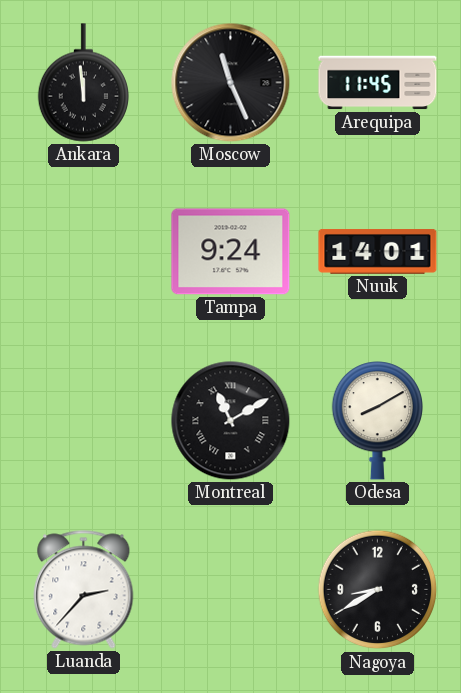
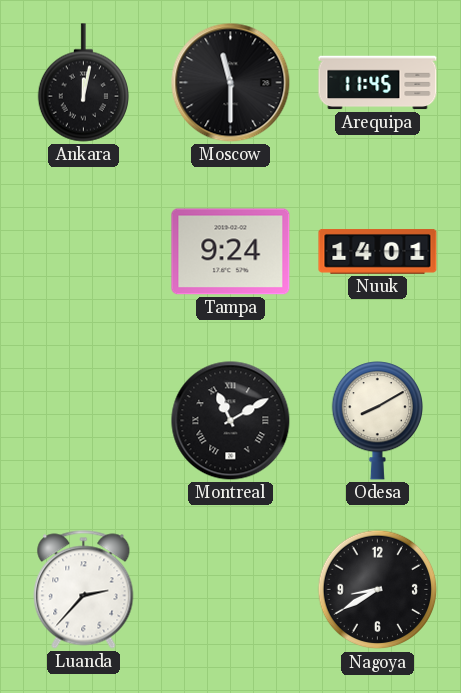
Ankara: 11:59 -> 12:02
Moscow: 11:26 -> 11:30
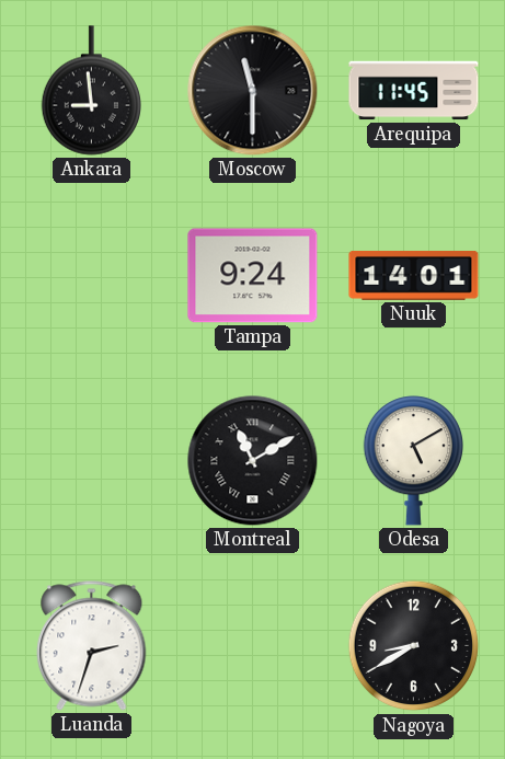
Ankara: 12:02 -> 8:59
Odesa: 8:10 -> 5:10
Luanda: 2:37 -> 2:33
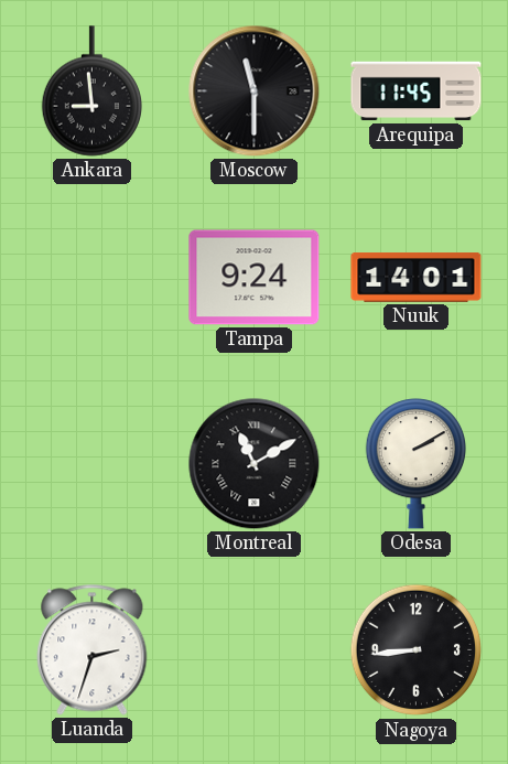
Odesa: 5:10 -> 2:10
Nagoya: 8:40 -> 8:44
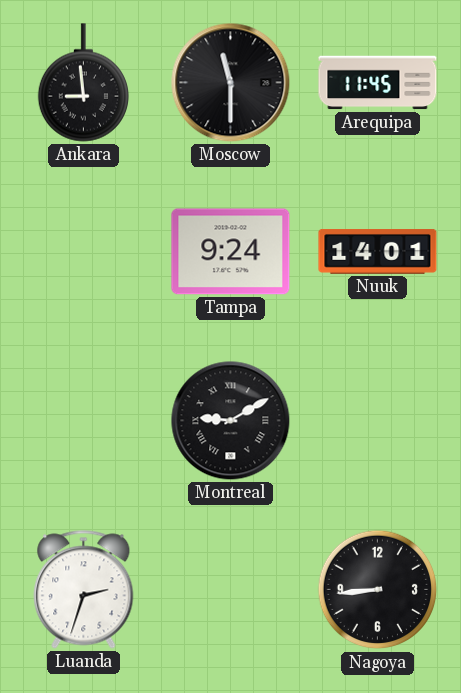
Montreal: 11:10 -> 9:10
Odesa: 2:10 -> none
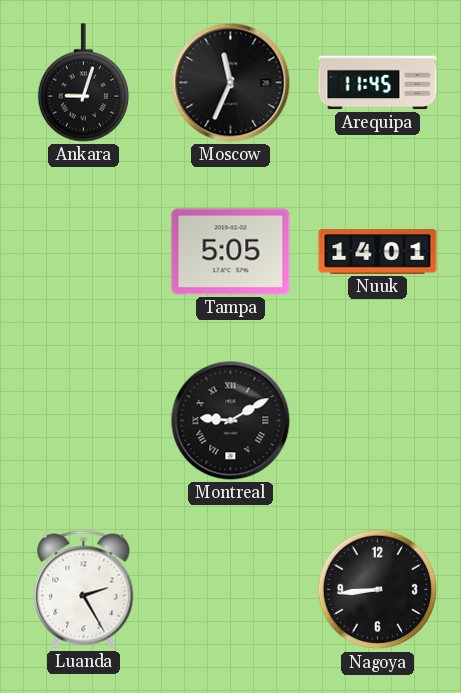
Ankara: 8:59 -> 9:03
Moscow: 11:30 -> 11:34
Tampa: 9:24 -> 5:05
Luanda: 2:33 -> 2:25
